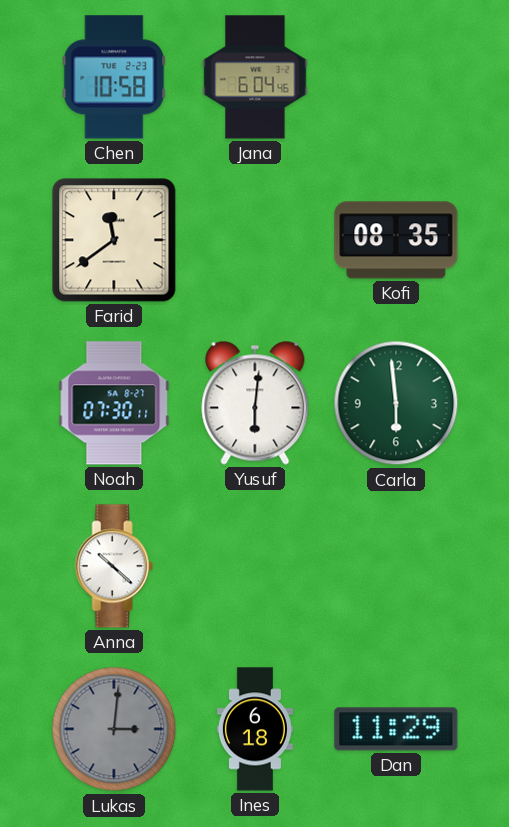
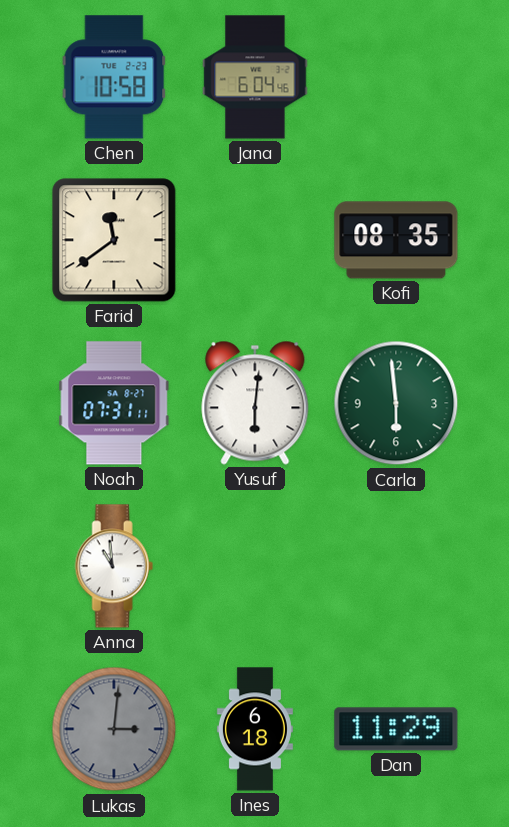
Noah: 07:30 -> 07:31
Anna: 10:22 -> 10:59
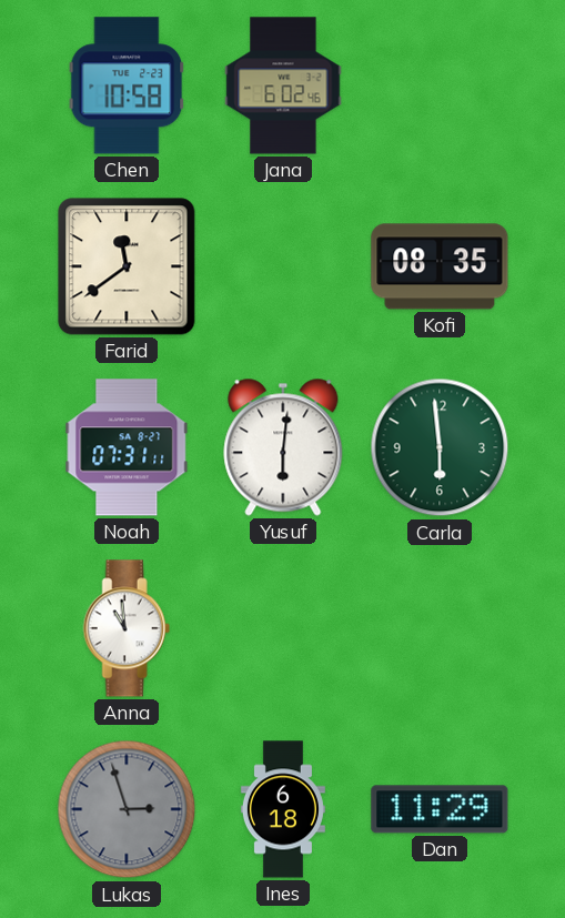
Jana: 6:04 -> 6:02
Lukas: 3:01 -> 2:57
